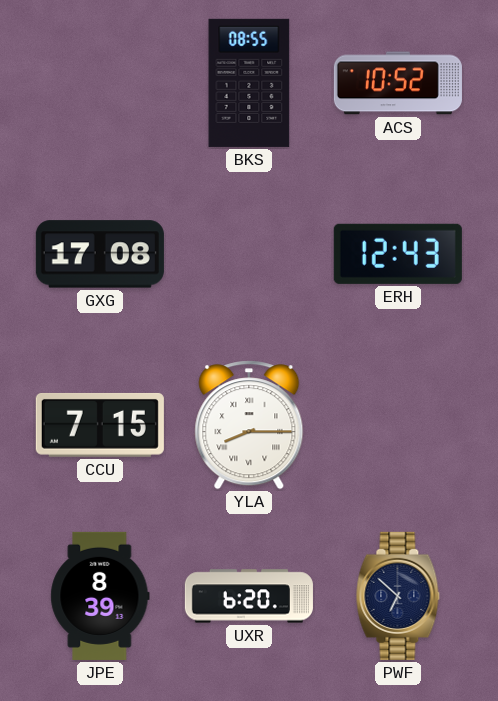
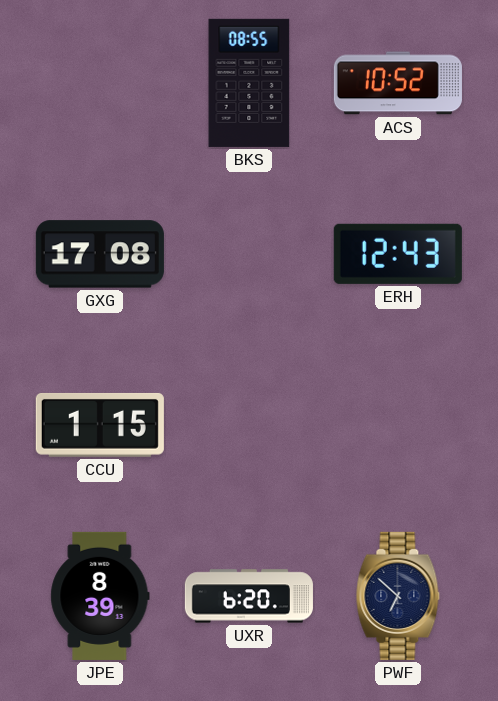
CCU: 7:15 -> 1:15
YLA: 8:15 -> none
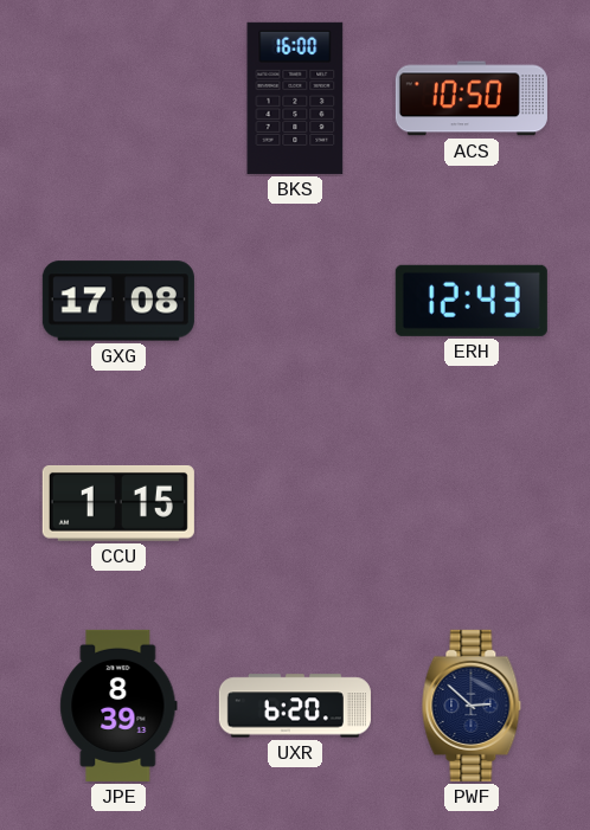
BKS: 08:55 -> 16:00
ACS: 10:52 -> 10:50
PWF: 6:52 -> 2:52
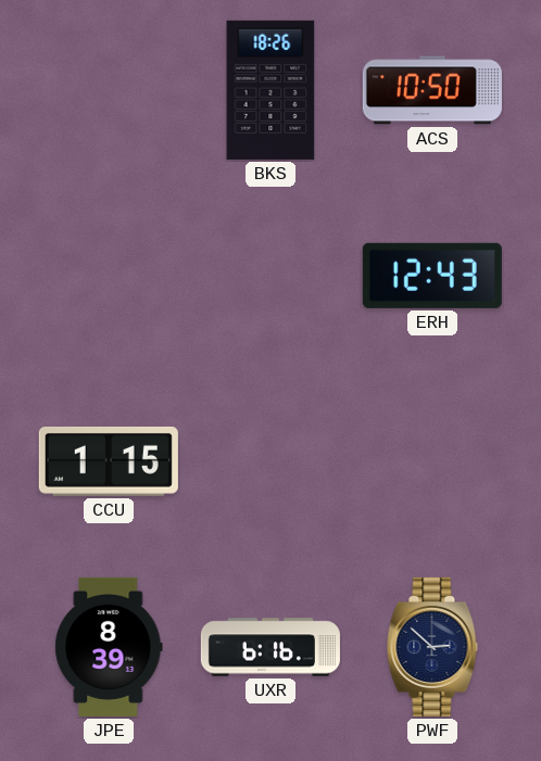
BKS: 16:00 -> 18:26
GXG: 17:08 -> none
UXR: 6:20 -> 6:16
